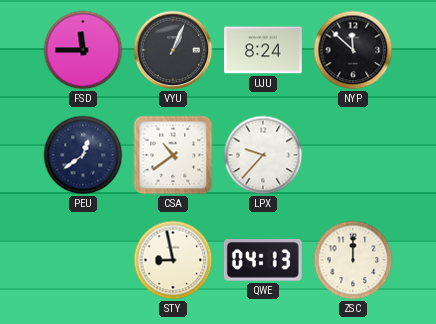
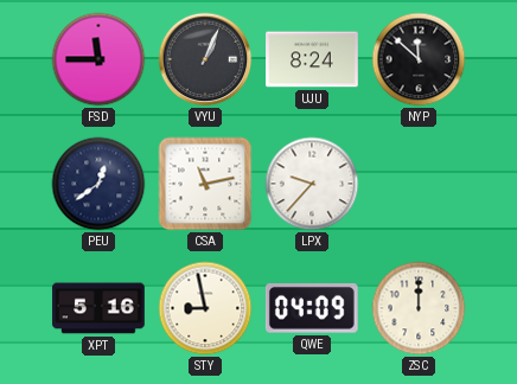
CSA: 10:39 -> 11:13
XPT: none -> 5:16
QWE: 04:13 -> 04:09
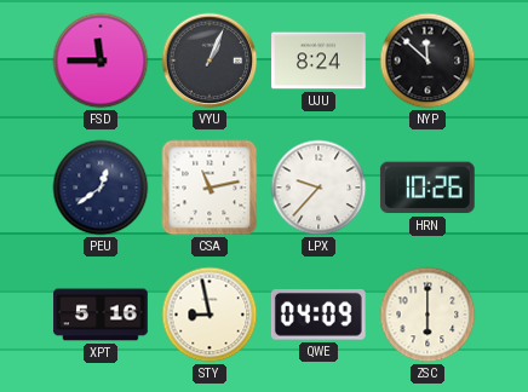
HRN: none -> 10:26
ZSC: 12:00 -> 6:00
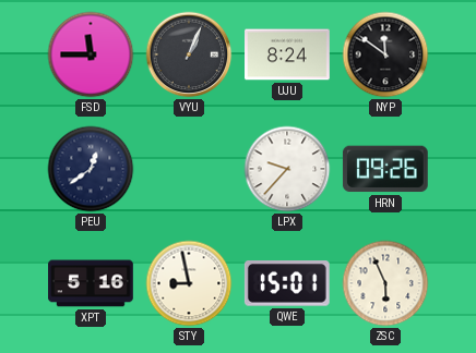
NYP: 11:52 -> 11:51
CSA: 11:13 -> none
HRN: 10:26 -> 09:26
QWE: 04:09 -> 15:01
ZSC: 6:00 -> 5:56
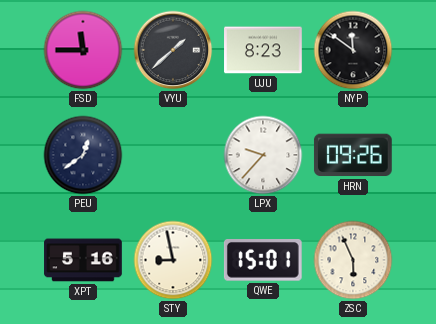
VYU: 1:04 -> 1:38
UJU: 8:24 -> 8:23
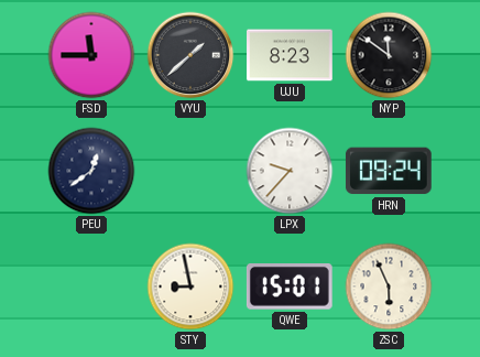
HRN: 09:26 -> 09:24
XPT: 5:16 -> none
